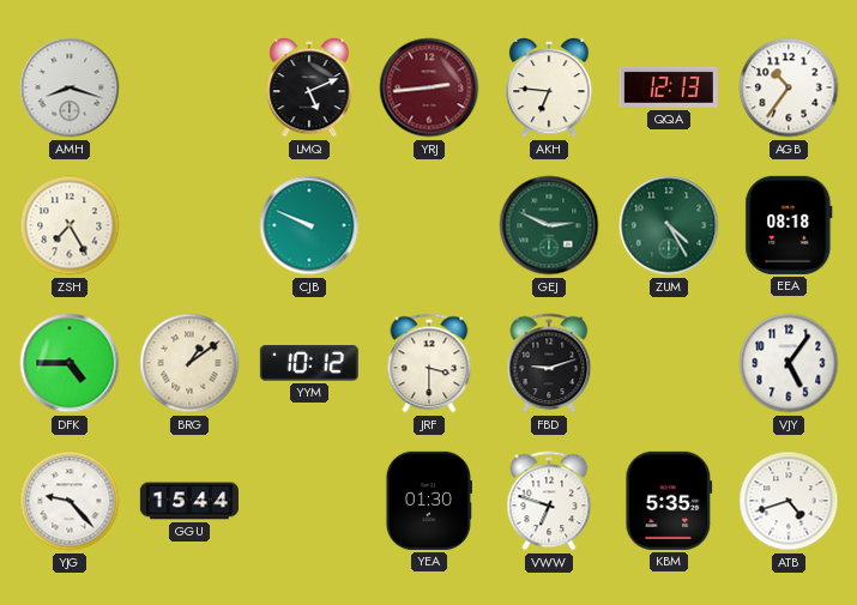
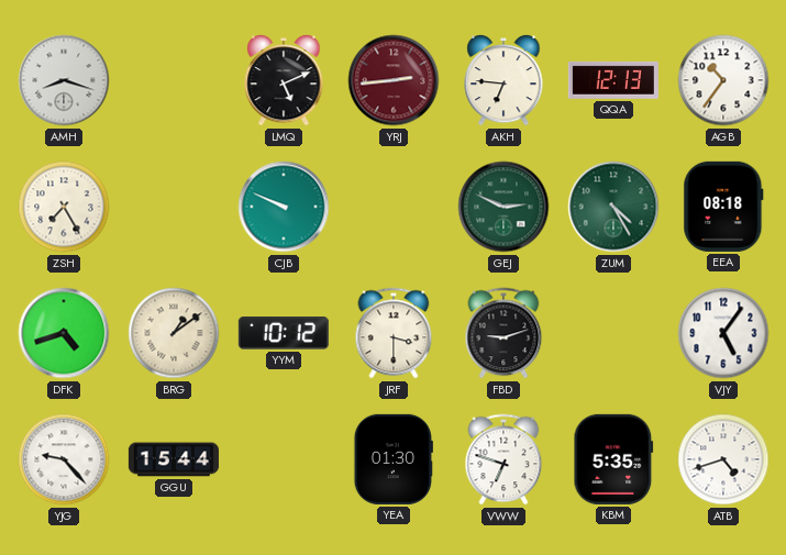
DFK: 4:45 -> 4:42
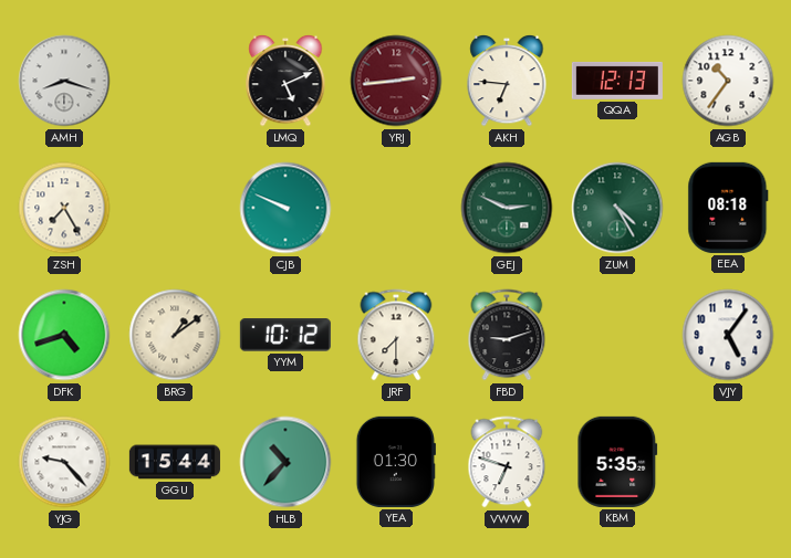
JRF: 3:30 -> 7:30
HLB: none -> 10:37
ATB: 4:42 -> none
